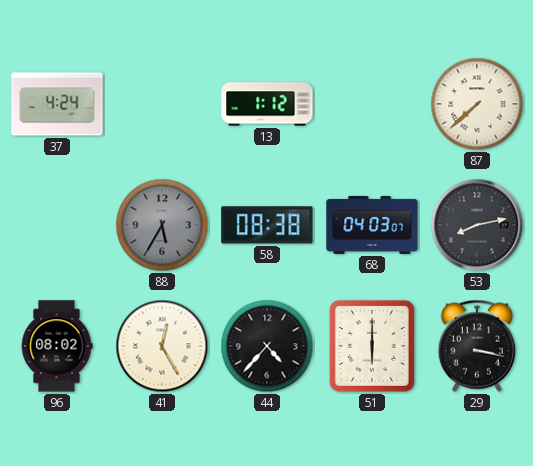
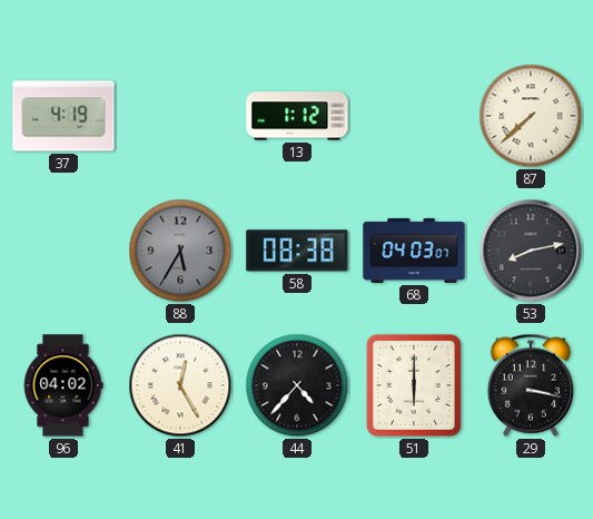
37: 4:24 -> 4:19
96: 08:02 -> 04:02
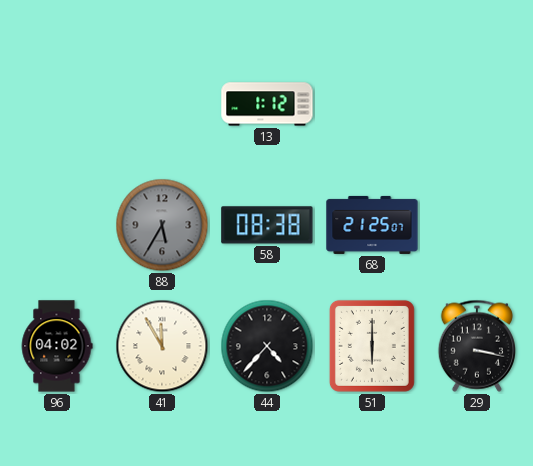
37: 4:19 -> none
87: 7:38 -> none
68: 04:03 -> 21:25
53: 8:13 -> none
41: 12:25 -> 11:55
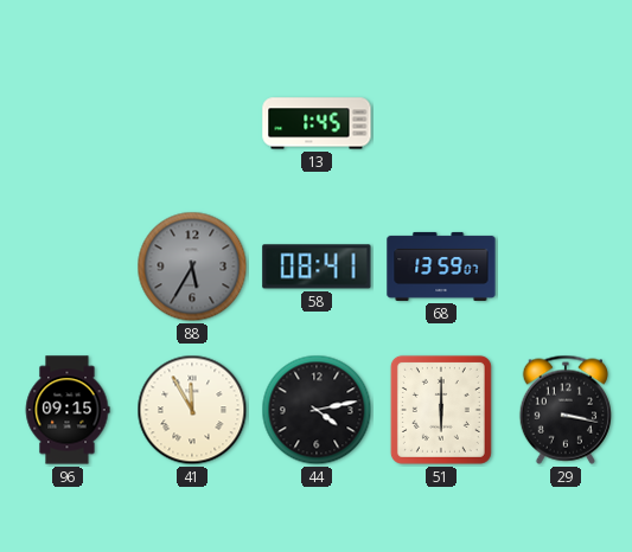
13: 1:12 -> 1:45
58: 08:38 -> 08:41
68: 21:25 -> 13:59
96: 04:02 -> 09:15
44: 4:37 -> 4:13
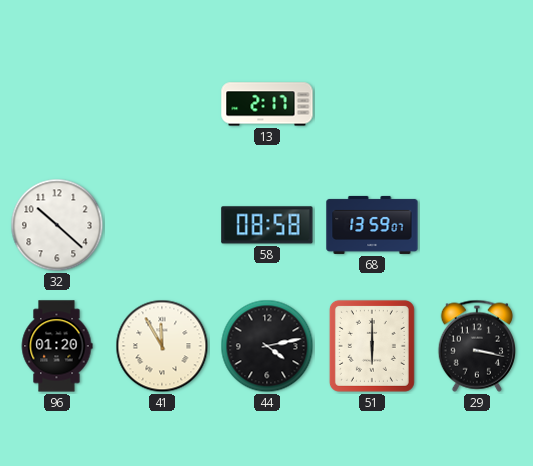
13: 1:45 -> 2:17
32: none -> 10:22
88: 5:35 -> none
58: 08:41 -> 08:58
96: 09:15 -> 01:20
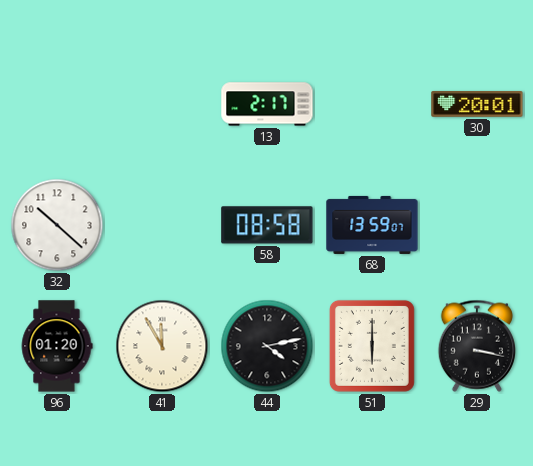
30: none -> 20:01
